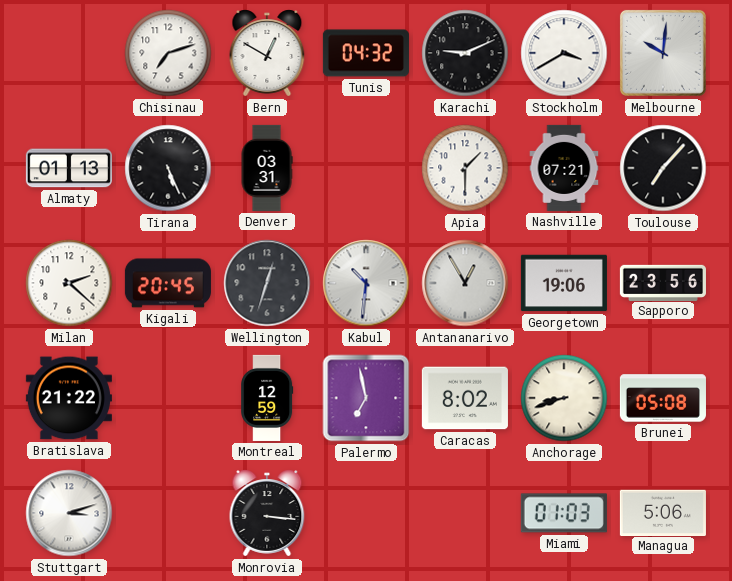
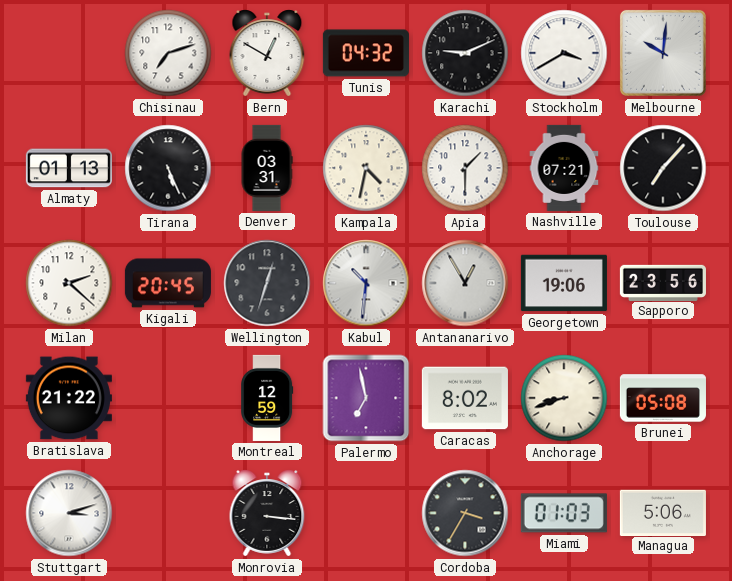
Kampala: none -> 4:32
Cordoba: none -> 3:35
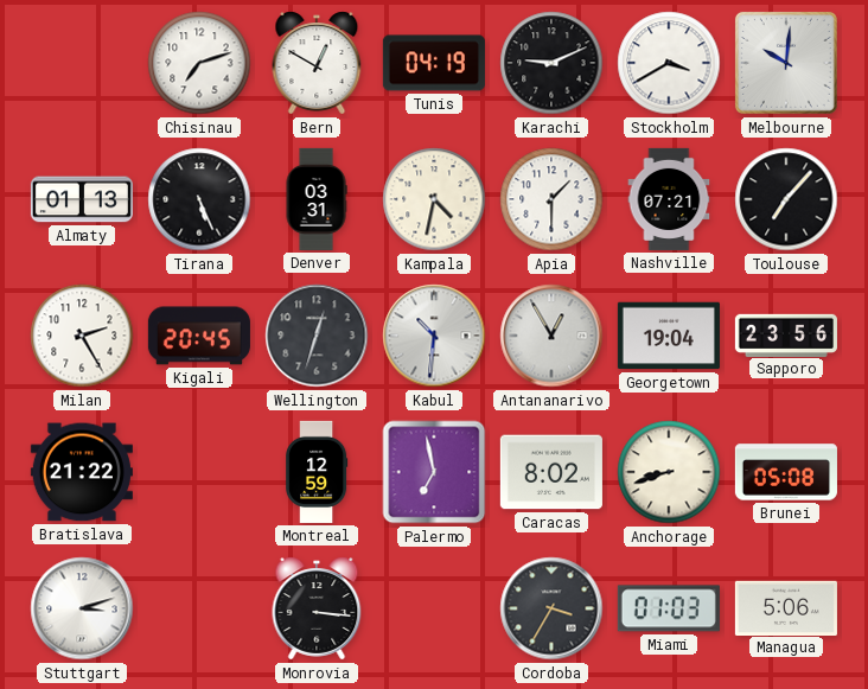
Tunis: 04:32 -> 04:19
Milan: 2:22 -> 2:25
Georgetown: 19:06 -> 19:04
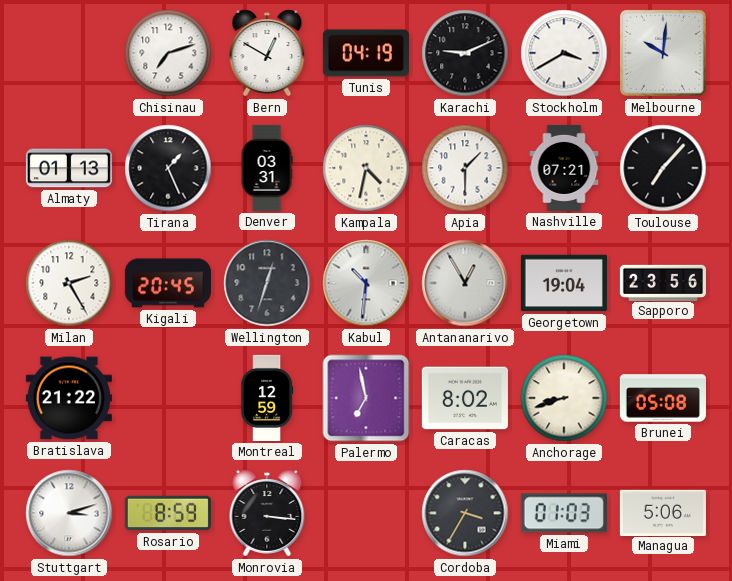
Tirana: 5:26 -> 1:26
Rosario: none -> 8:59
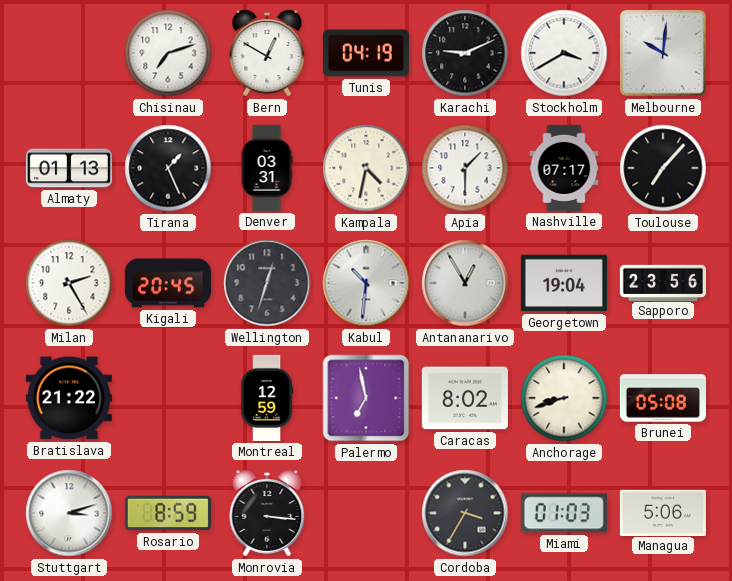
Nashville: 07:21 -> 07:17
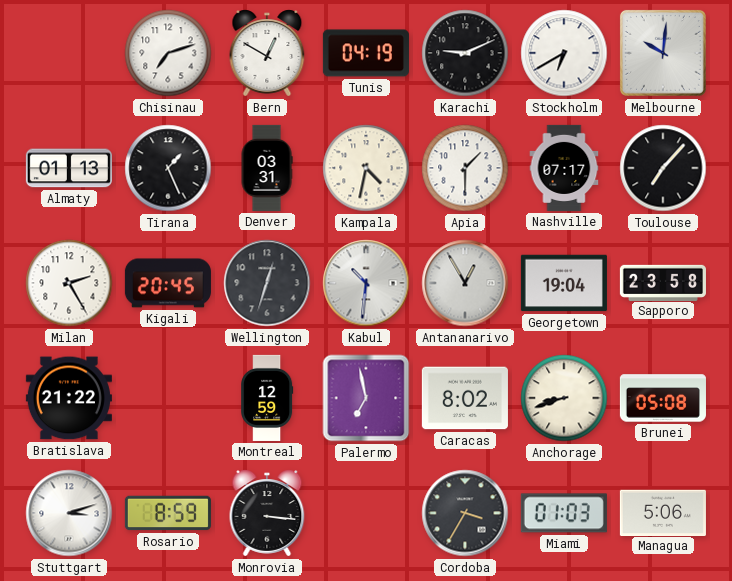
Stockholm: 3:40 -> 6:40
Sapporo: 23:56 -> 23:58
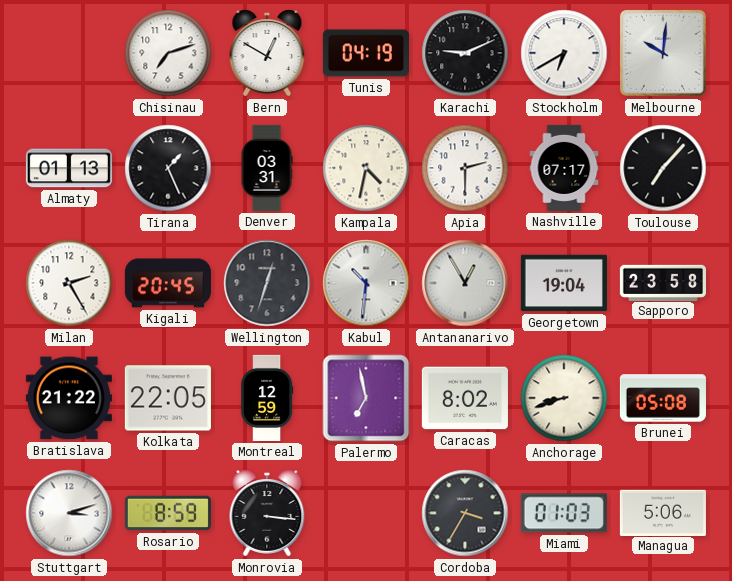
Apia: 1:30 -> 2:30
Kolkata: none -> 22:05
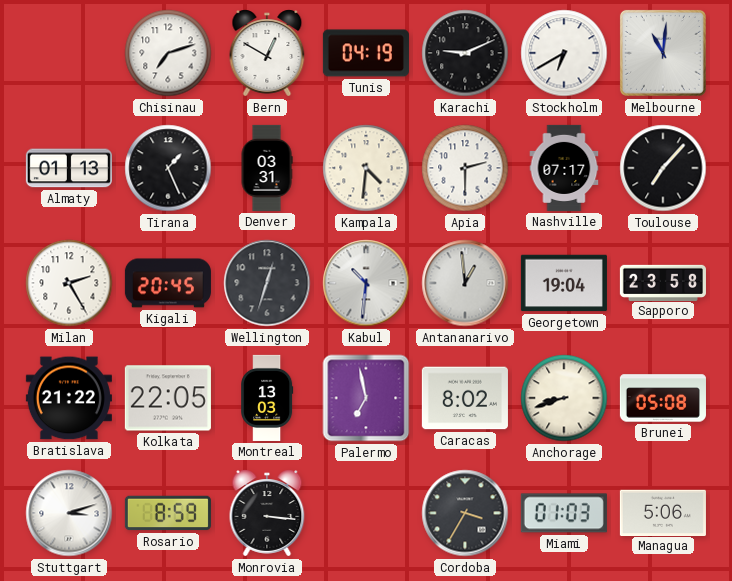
Melbourne: 10:01 -> 11:01
Kampala: 4:32 -> 4:31
Antananarivo: 12:55 -> 12:59
Montreal: 12:59 -> 13:03
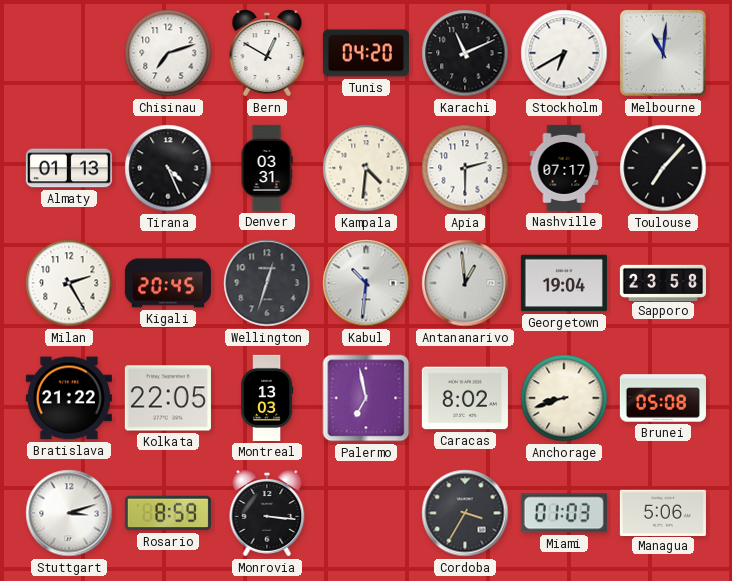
Tunis: 04:19 -> 04:20
Karachi: 9:11 -> 11:11
Tirana: 1:26 -> 4:26
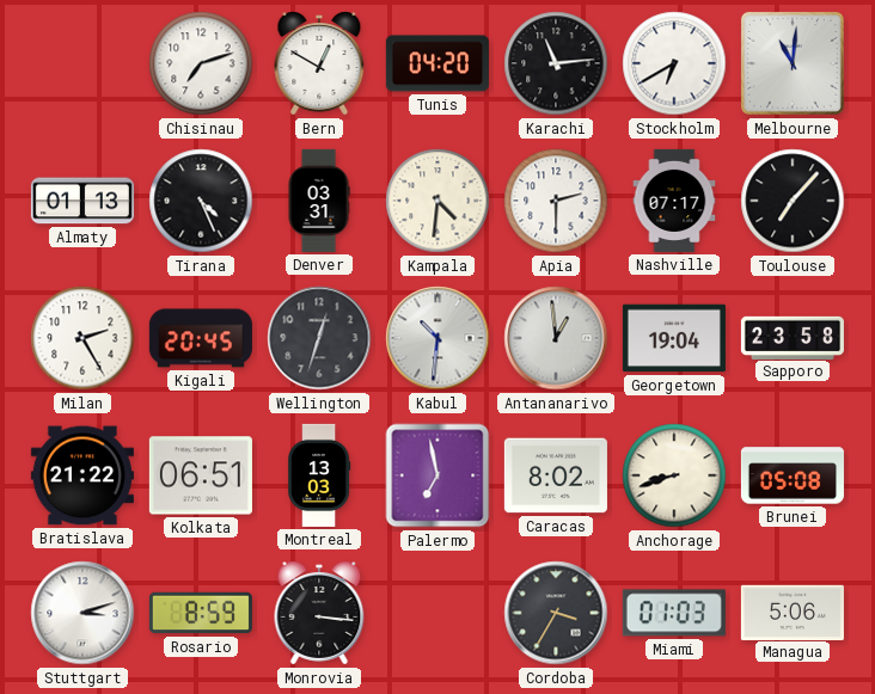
Karachi: 11:11 -> 11:14
Kolkata: 22:05 -> 06:51
